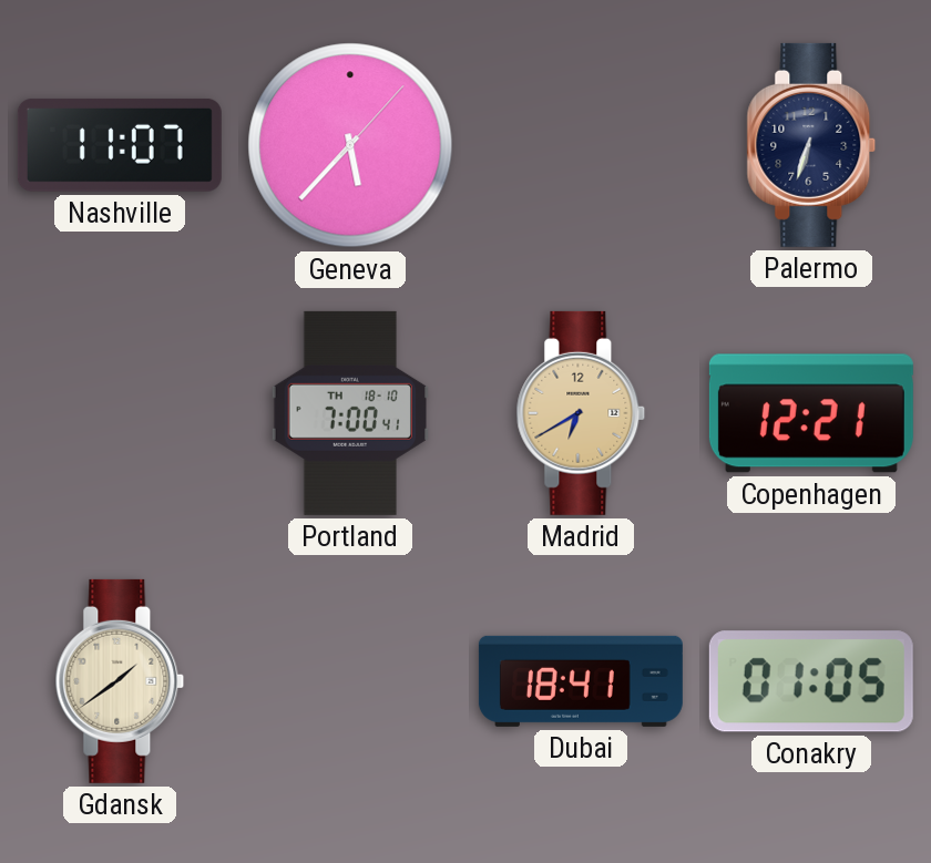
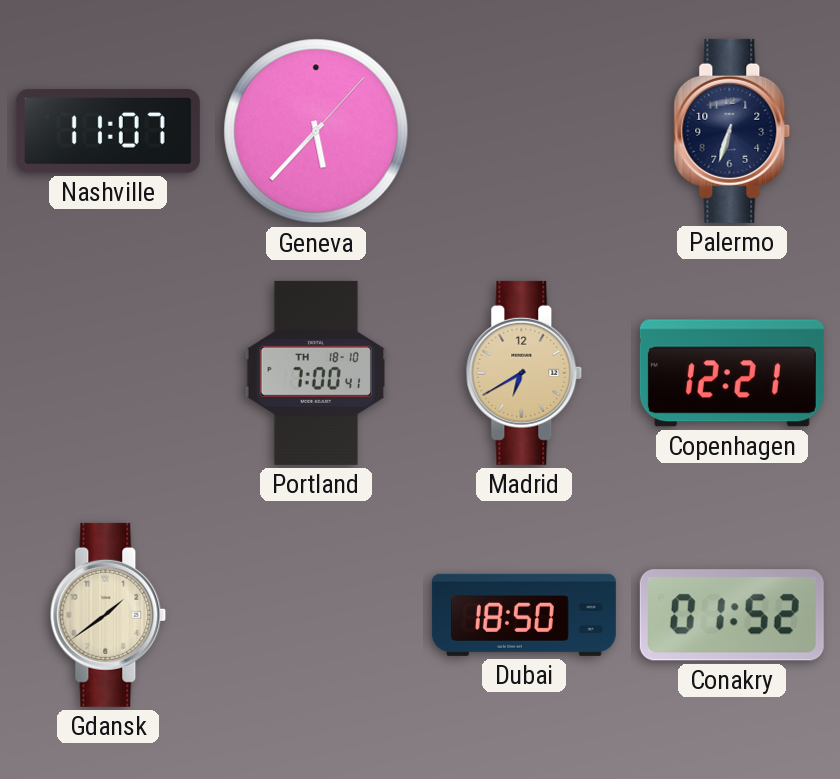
Dubai: 18:41 -> 18:50
Conakry: 01:05 -> 01:52
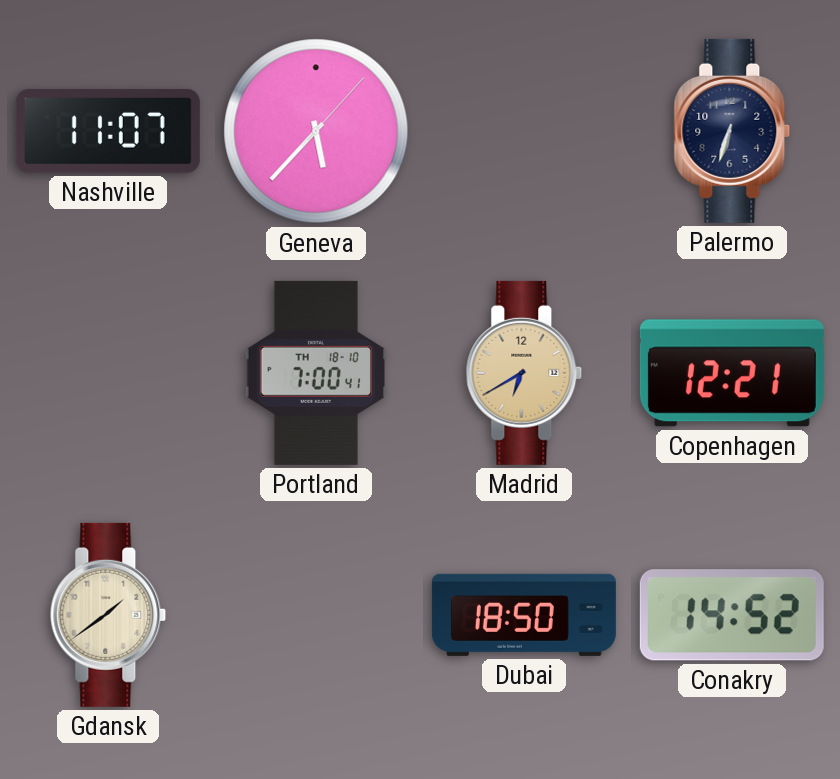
Conakry: 01:52 -> 14:52
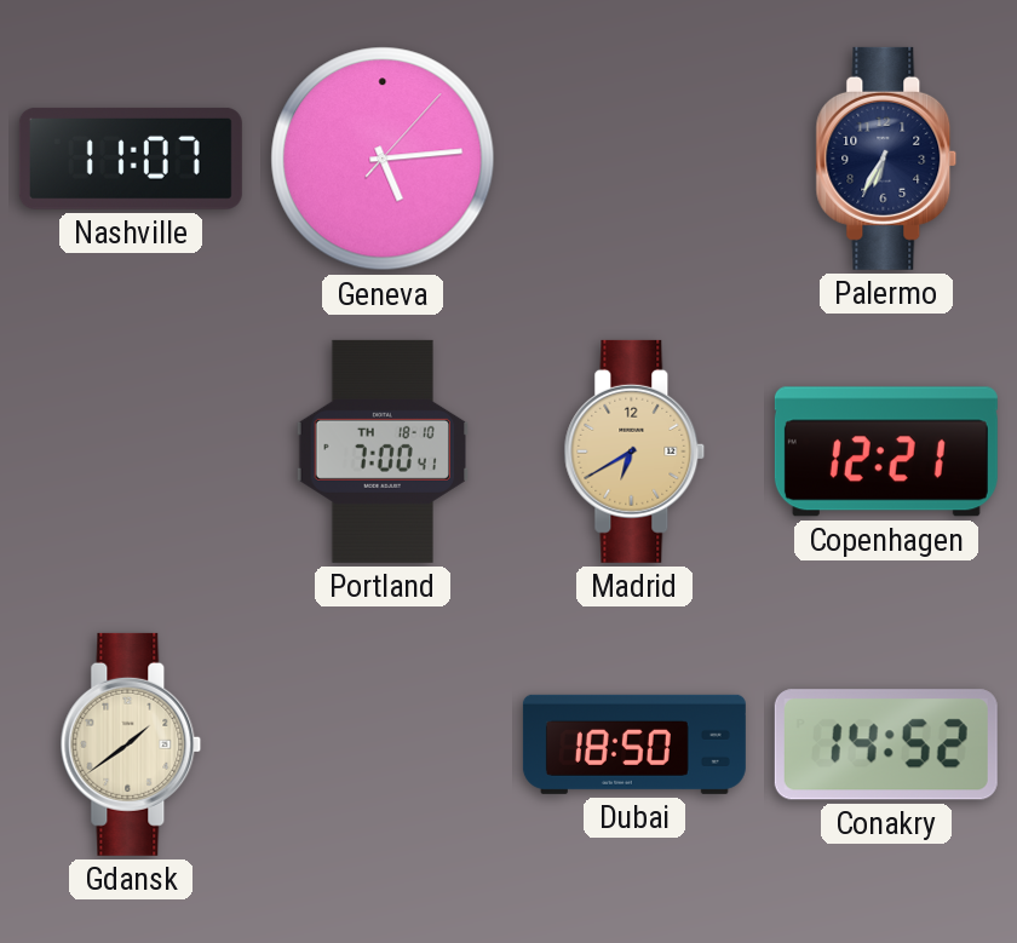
Geneva: 5:37 -> 5:14
Palermo: 6:33 -> 6:35
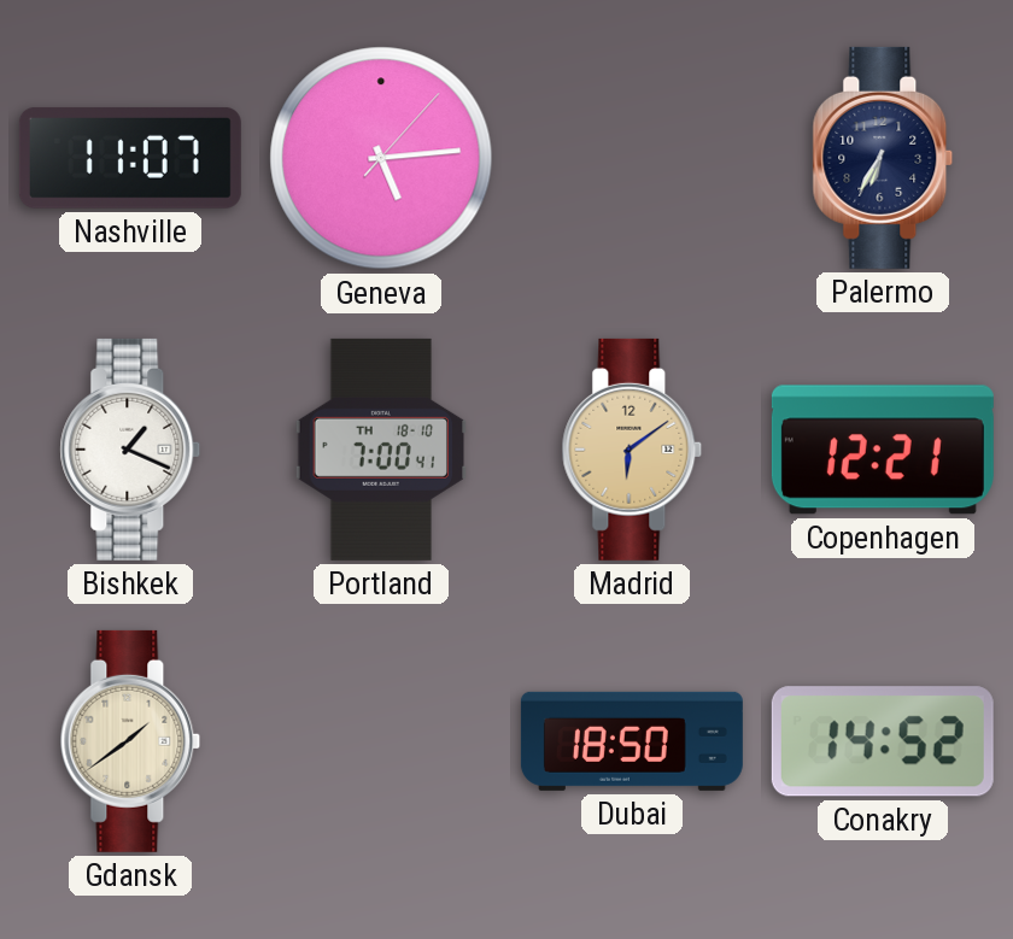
Bishkek: none -> 1:19
Madrid: 6:40 -> 6:09
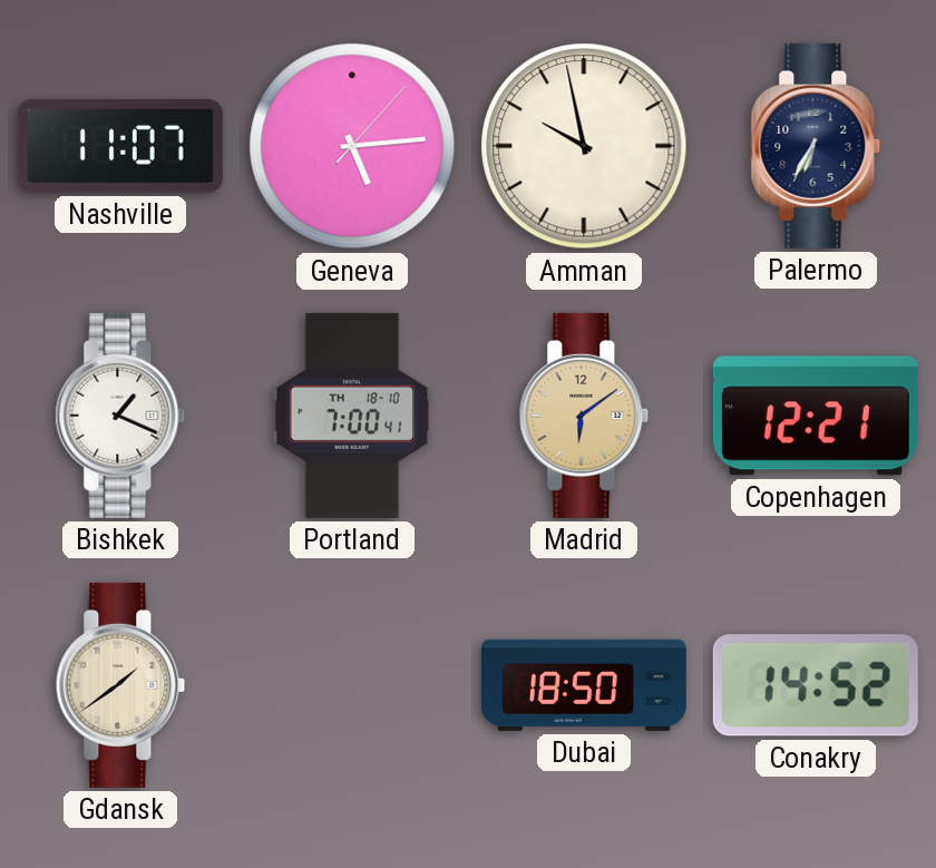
Amman: none -> 9:58
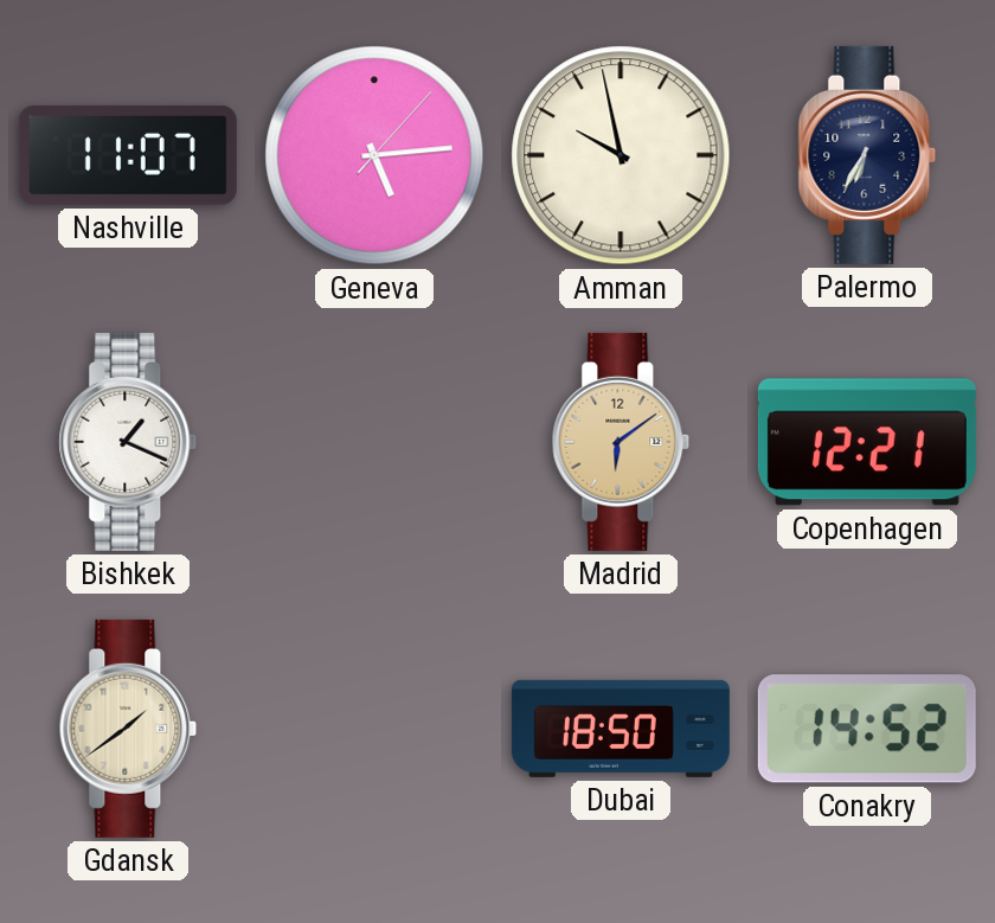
Portland: 7:00 -> none
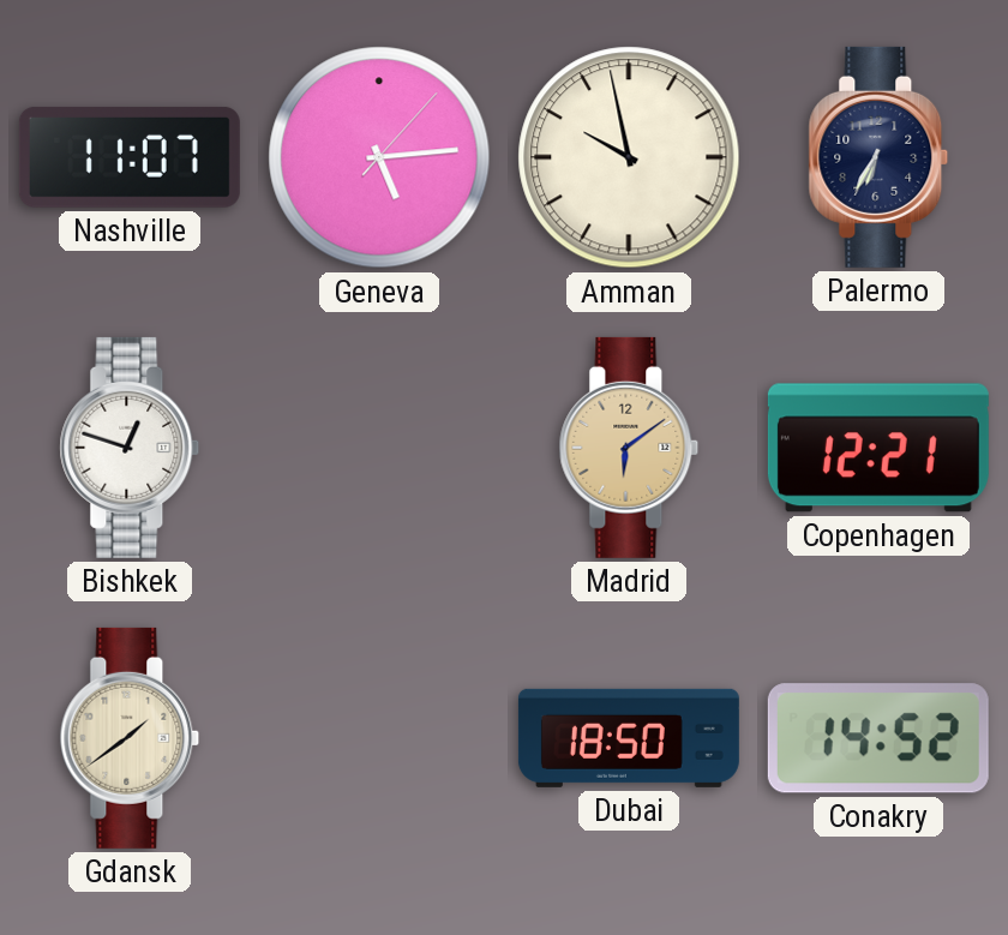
Bishkek: 1:19 -> 12:48
